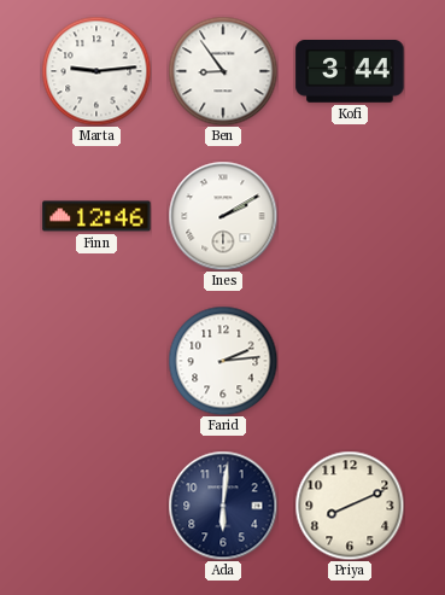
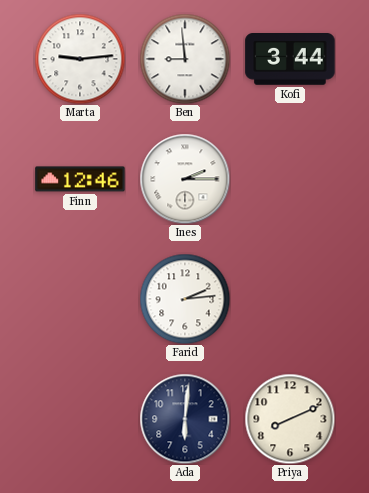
Ben: 8:54 -> 8:59
Ines: 2:10 -> 2:15
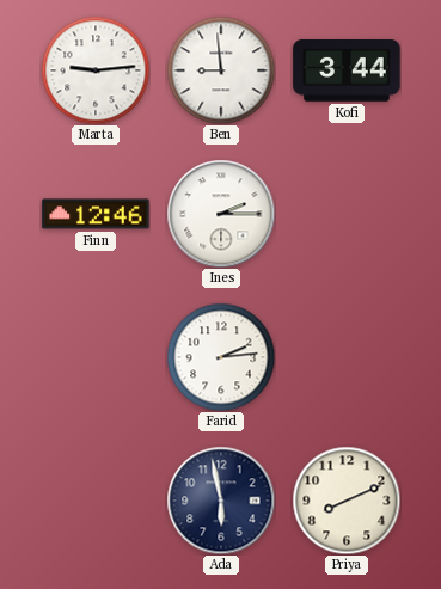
Ada: 6:01 -> 5:58
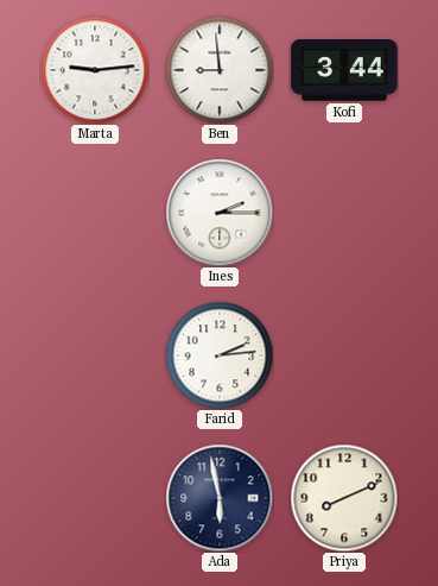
Finn: 12:46 -> none
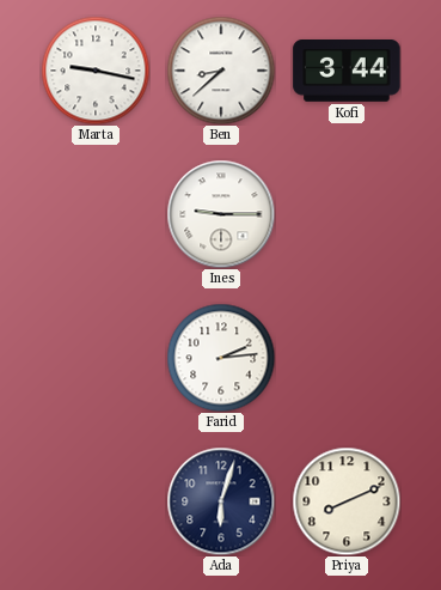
Marta: 9:14 -> 9:17
Ben: 8:59 -> 8:38
Ines: 2:15 -> 9:15
Ada: 5:58 -> 6:03
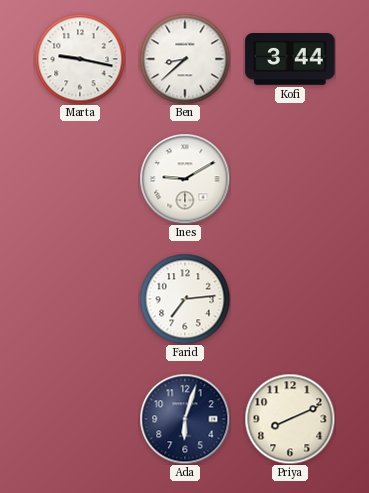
Ines: 9:15 -> 9:10
Farid: 2:14 -> 7:14
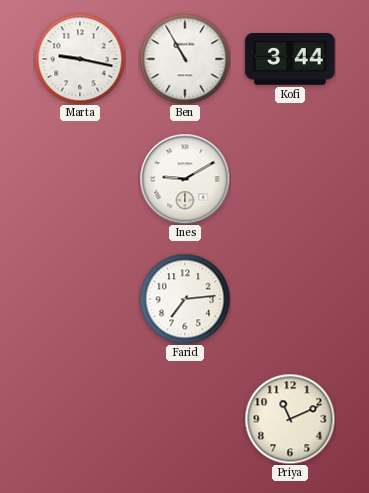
Ben: 8:38 -> 10:55
Ada: 6:03 -> none
Priya: 8:11 -> 11:11
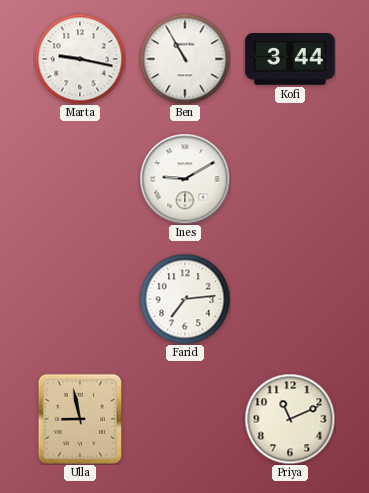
Ulla: none -> 8:58
